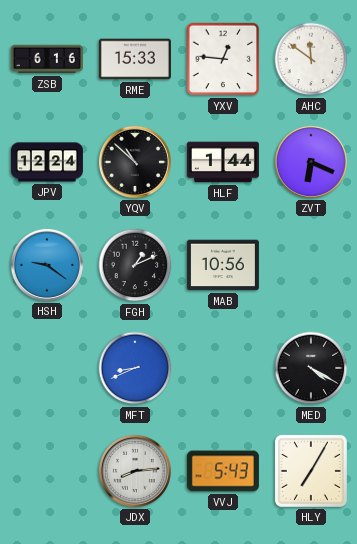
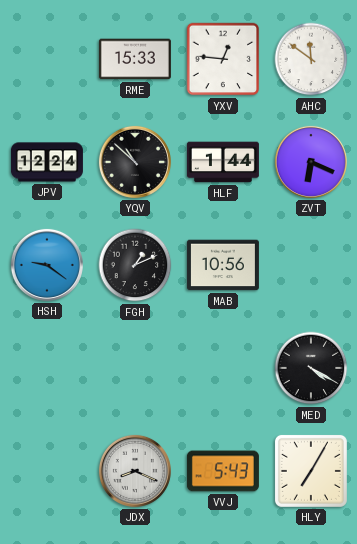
ZSB: 6:16 -> none
MFT: 8:41 -> none
JDX: 8:14 -> 8:19
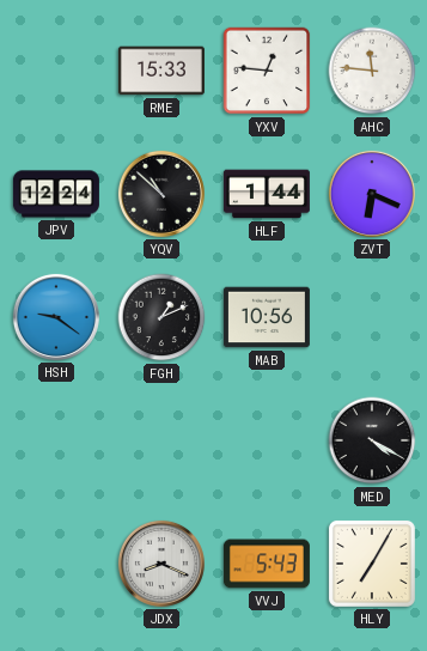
AHC: 11:51 -> 11:46
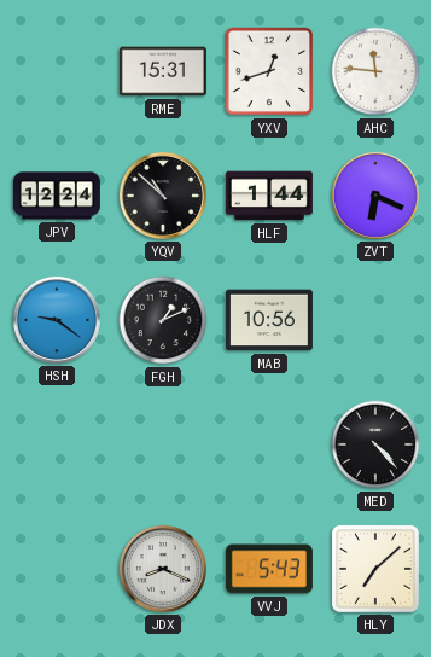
RME: 15:33 -> 15:31
YXV: 12:46 -> 12:42
MED: 4:20 -> 4:23
HLY: 7:05 -> 7:08
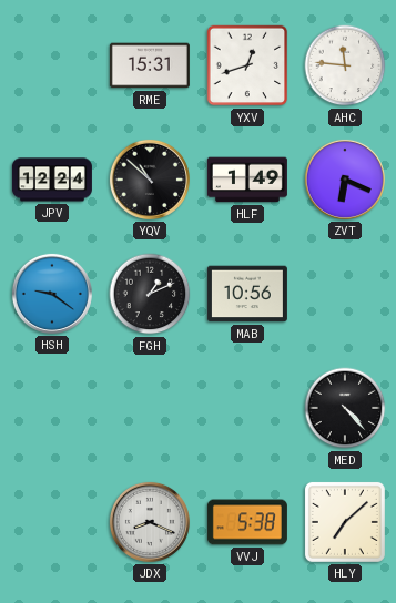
HLF: 1:44 -> 1:49
VVJ: 5:43 -> 5:38
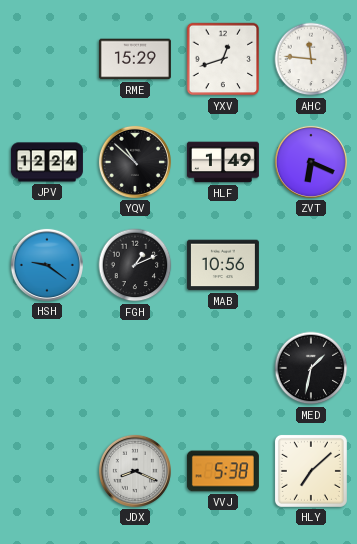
RME: 15:31 -> 15:29
MED: 4:23 -> 1:32
